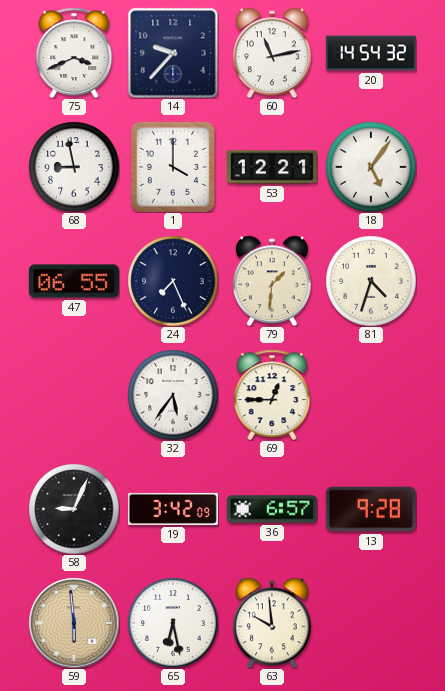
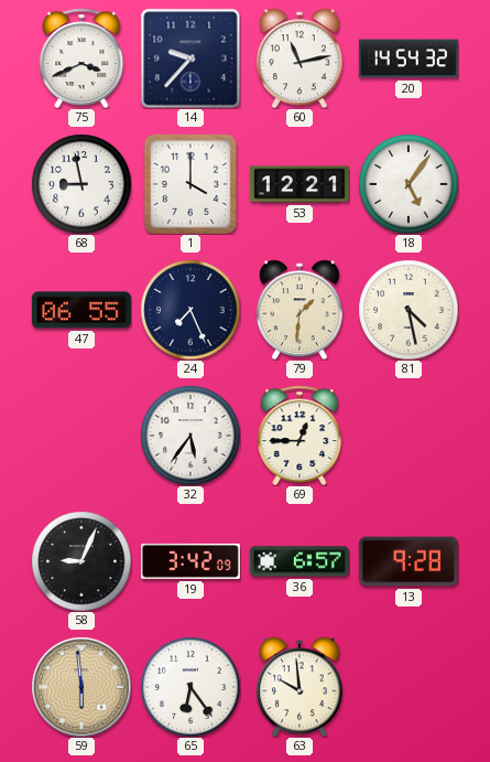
81: 4:33 -> 4:28
65: 6:28 -> 6:24
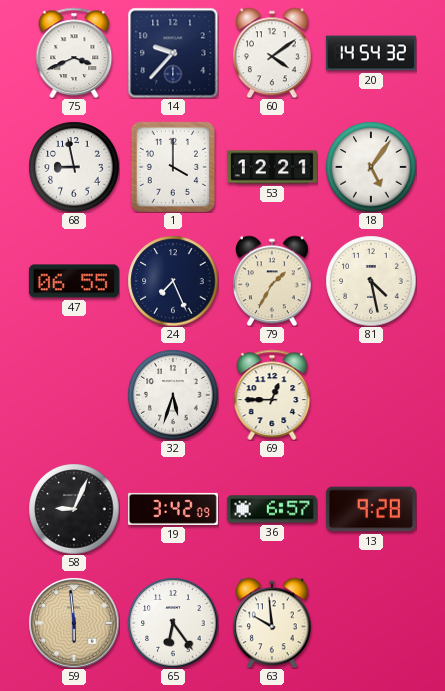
60: 11:13 -> 4:09
79: 1:31 -> 1:35
32: 5:36 -> 5:33
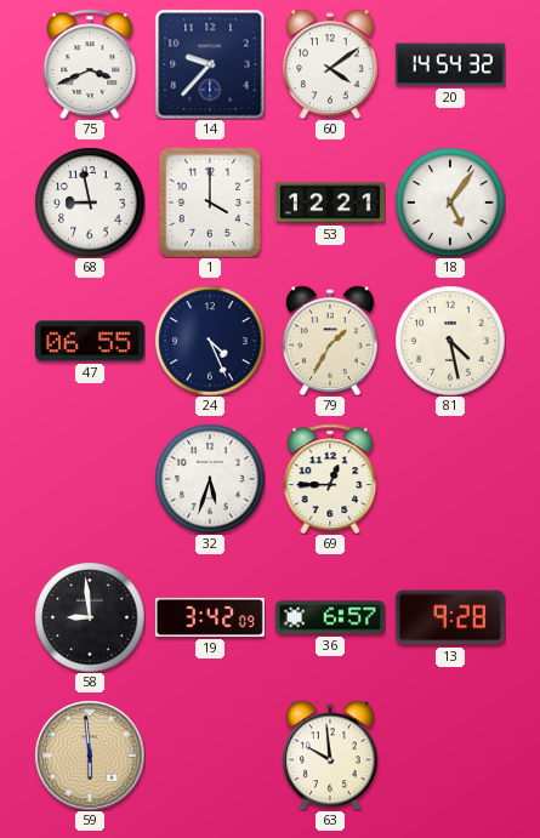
24: 7:26 -> 4:26
58: 9:04 -> 8:59
65: 6:24 -> none
